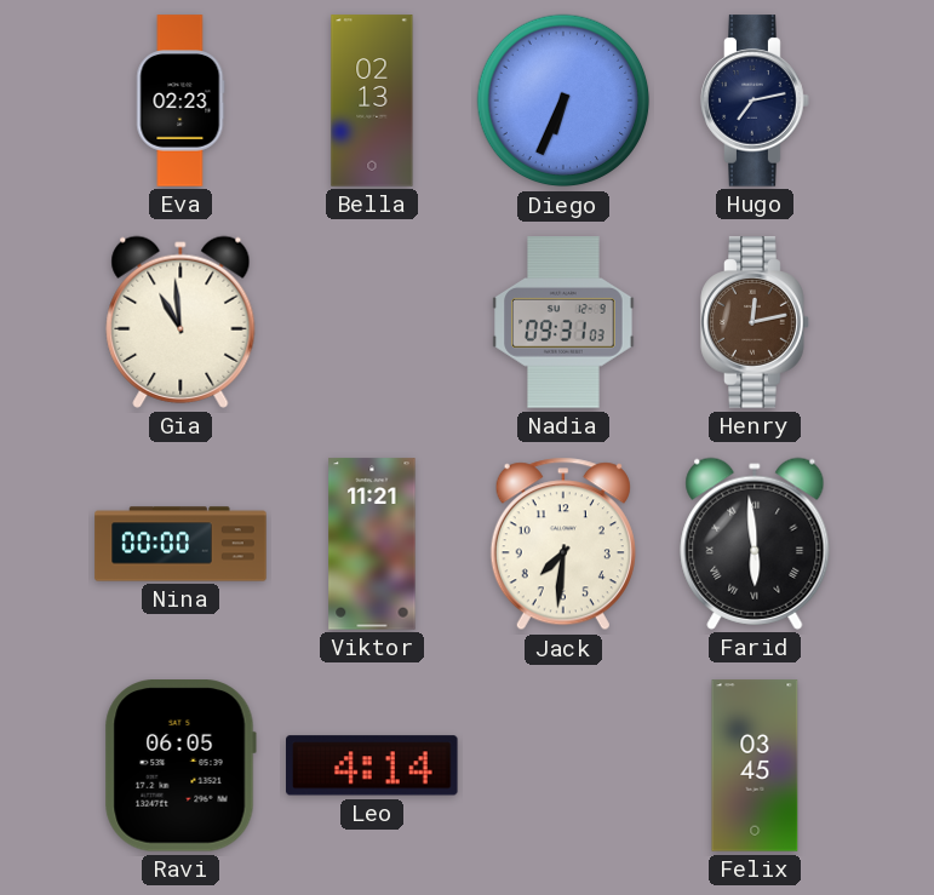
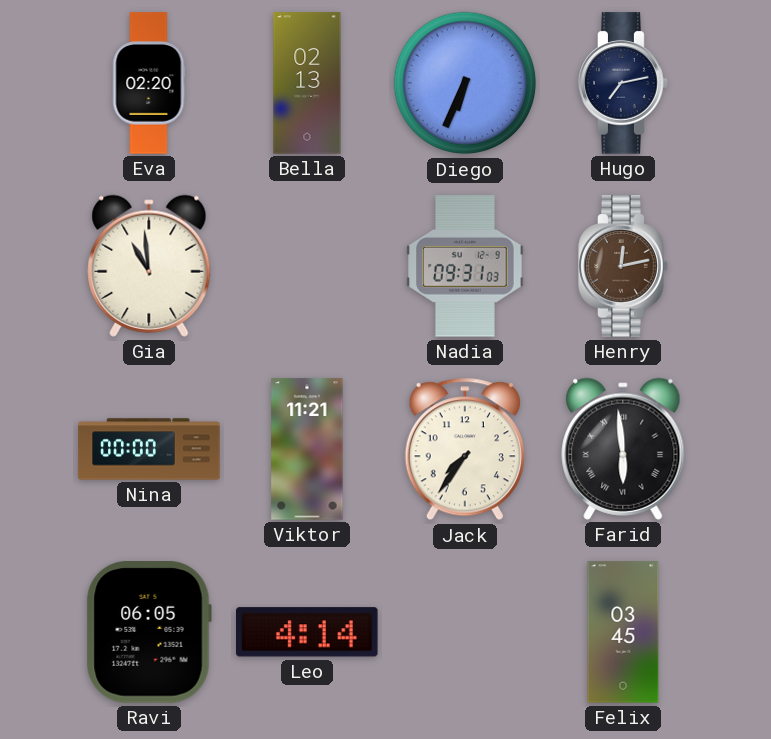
Eva: 02:23 -> 02:20
Jack: 7:31 -> 7:36
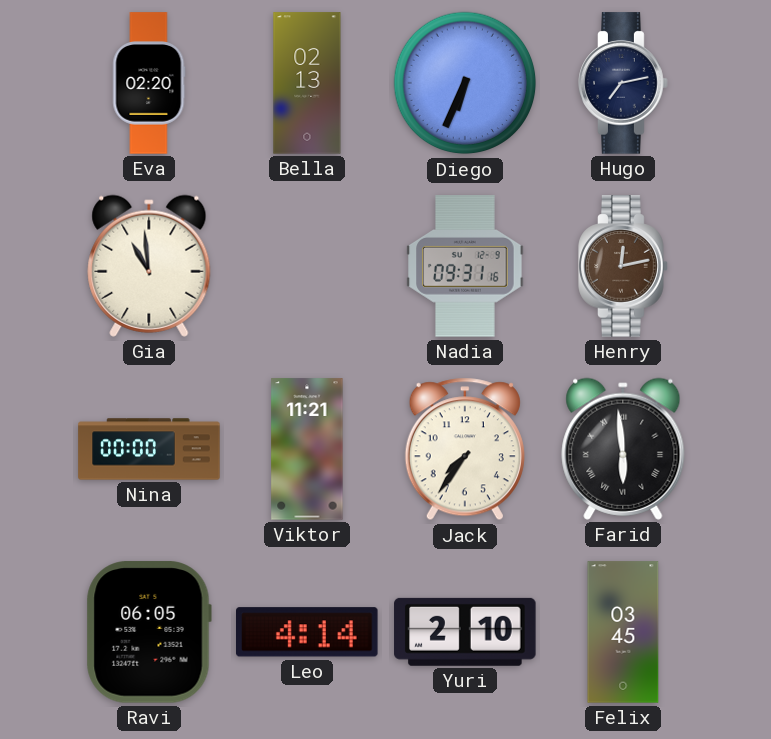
Nadia: 09:31:03 -> 09:31:16
Yuri: none -> 2:10
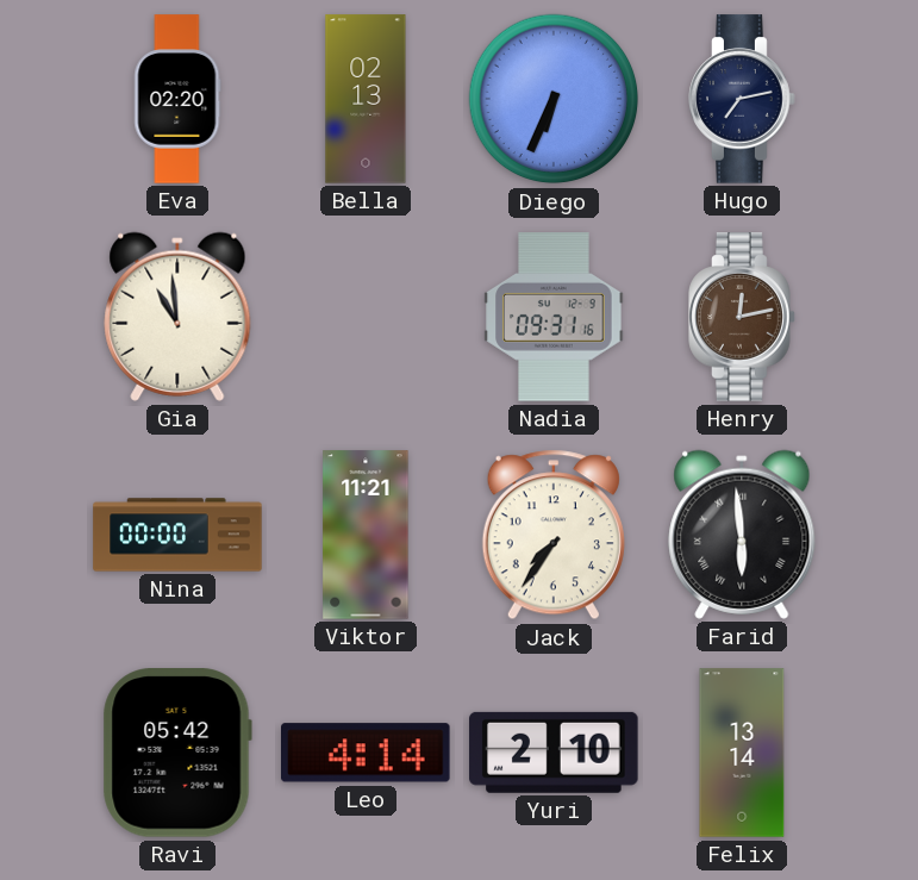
Ravi: 06:05 -> 05:42
Felix: 03:45 -> 13:14
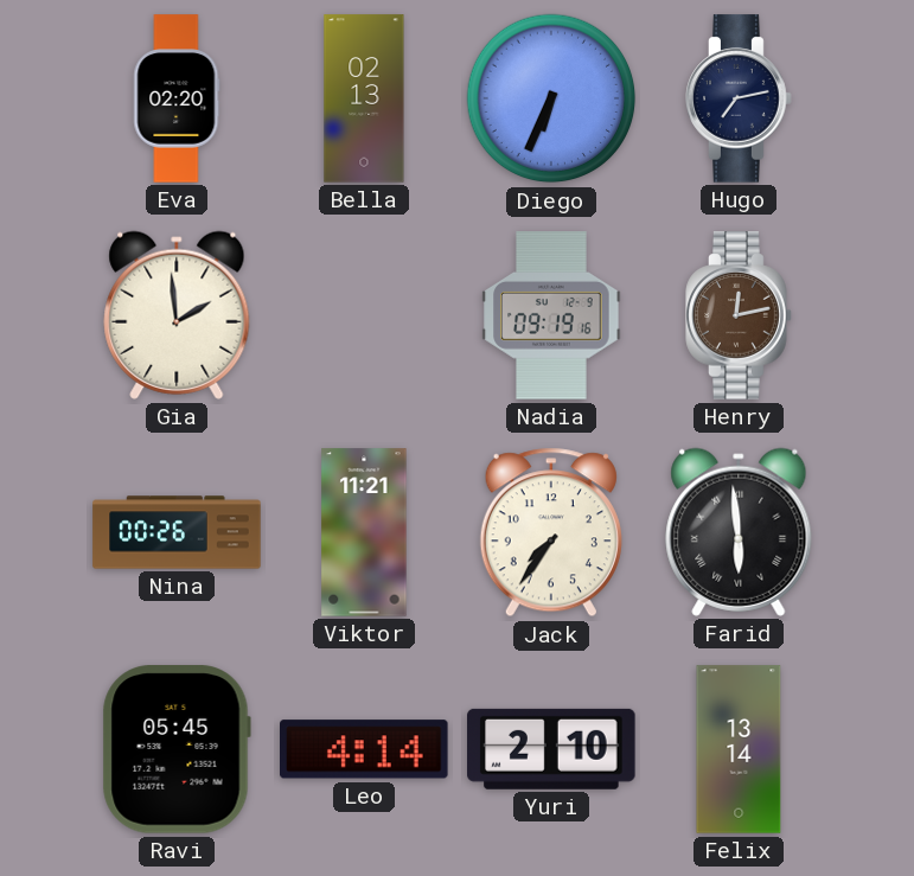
Gia: 10:59 -> 1:59
Nadia: 09:31 -> 09:19
Nina: 00:00 -> 00:26
Ravi: 05:42 -> 05:45
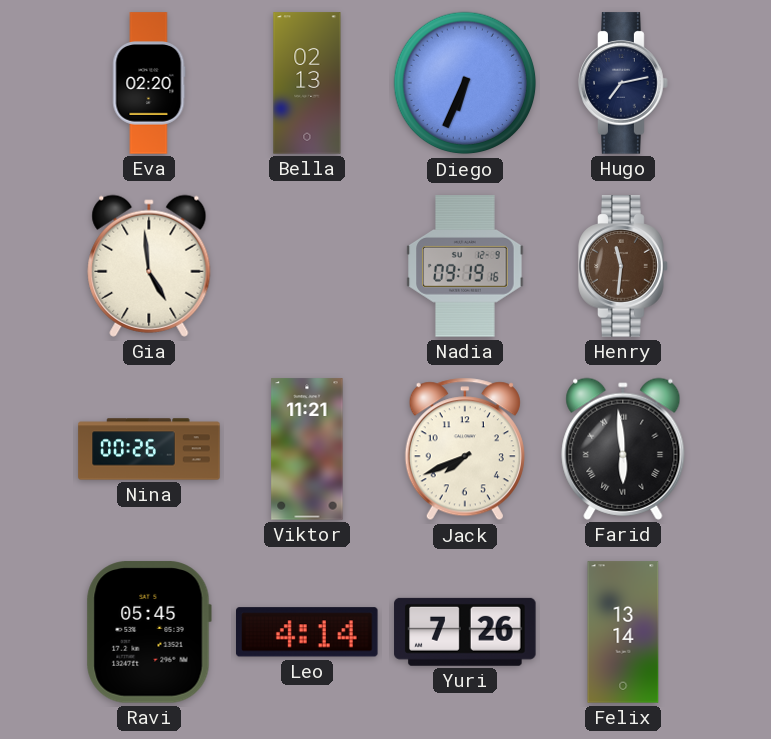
Gia: 1:59 -> 4:59
Henry: 12:13 -> 11:31
Jack: 7:36 -> 7:41
Yuri: 2:10 -> 7:26
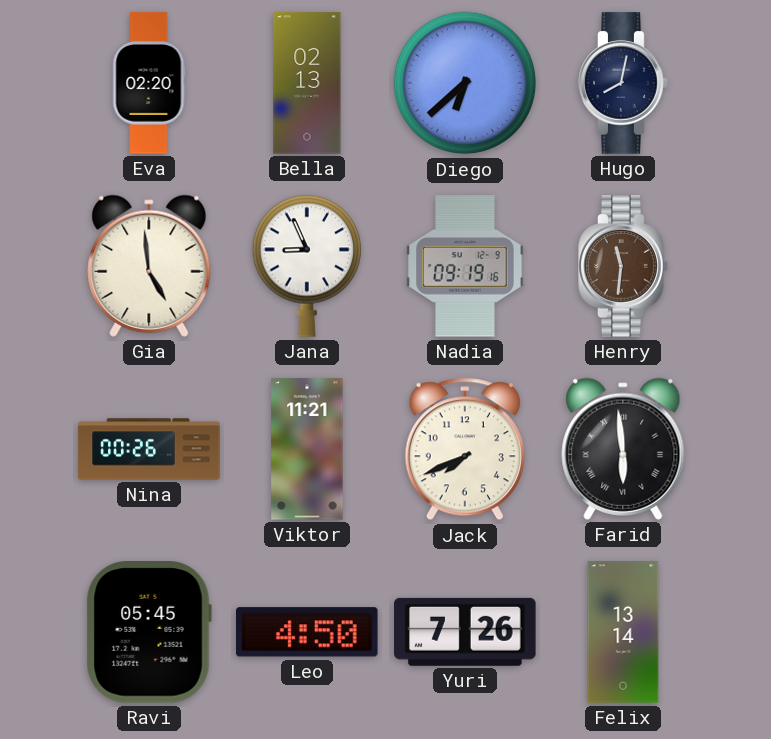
Diego: 6:34 -> 6:38
Hugo: 7:13 -> 8:02
Jana: none -> 8:56
Leo: 4:14 -> 4:50
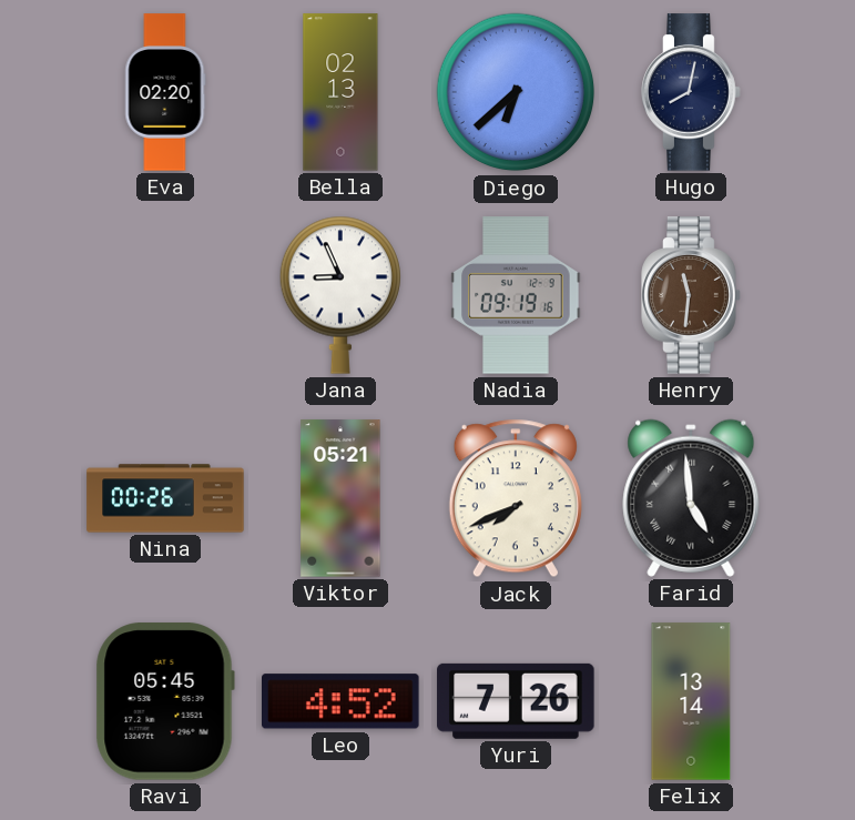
Gia: 4:59 -> none
Viktor: 11:21 -> 05:21
Farid: 5:59 -> 4:59
Leo: 4:50 -> 4:52
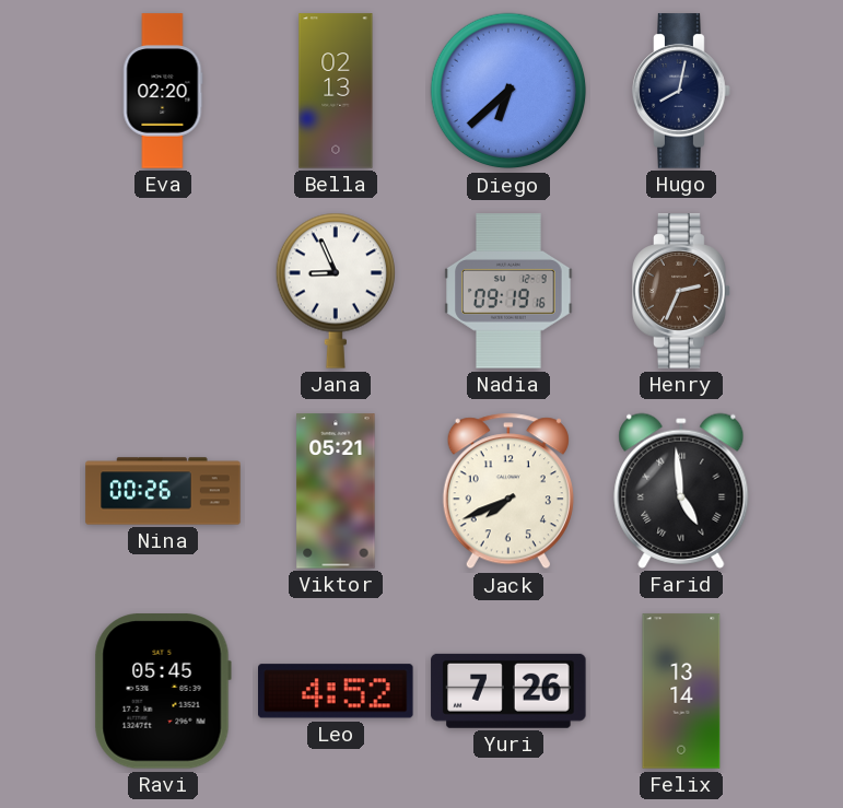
Henry: 11:31 -> 2:34
